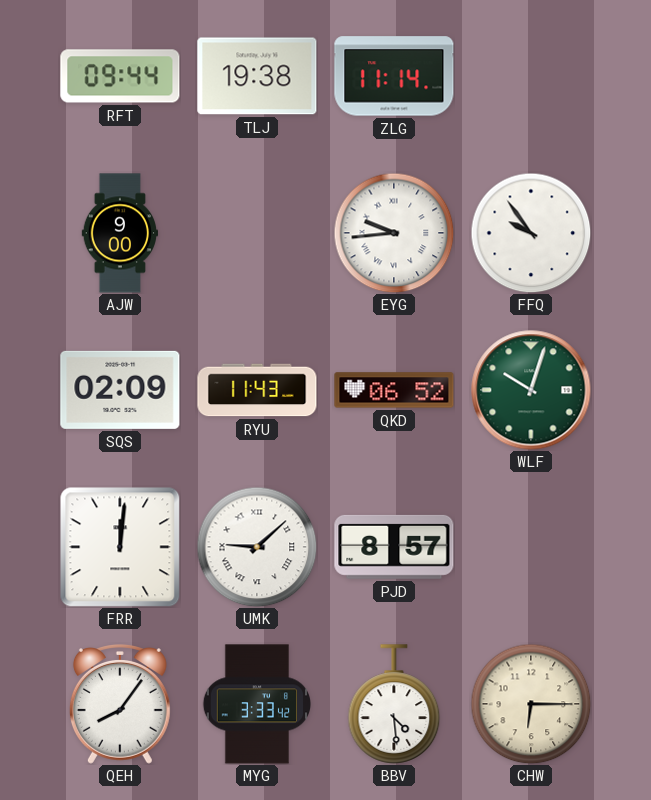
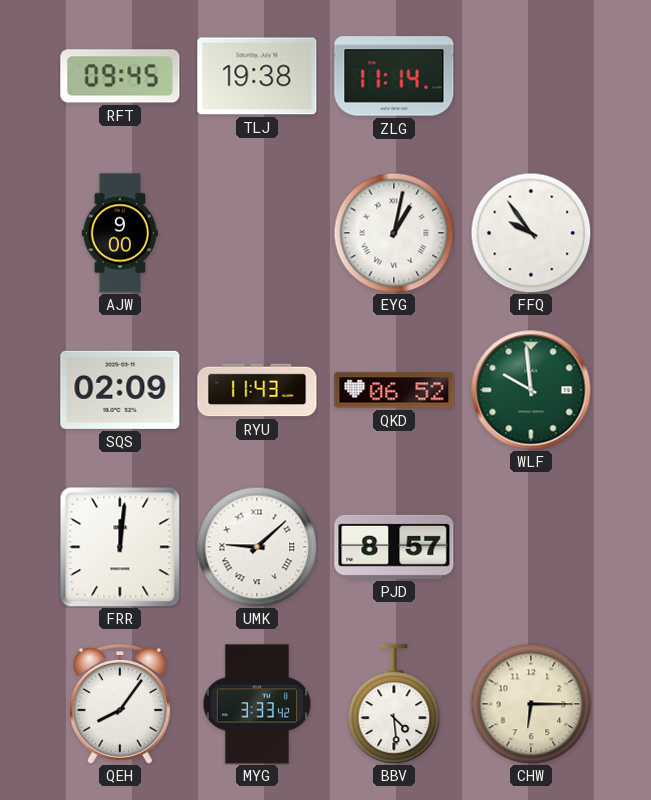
RFT: 09:44 -> 09:45
EYG: 9:44 -> 1:02
WLF: 10:03 -> 9:59
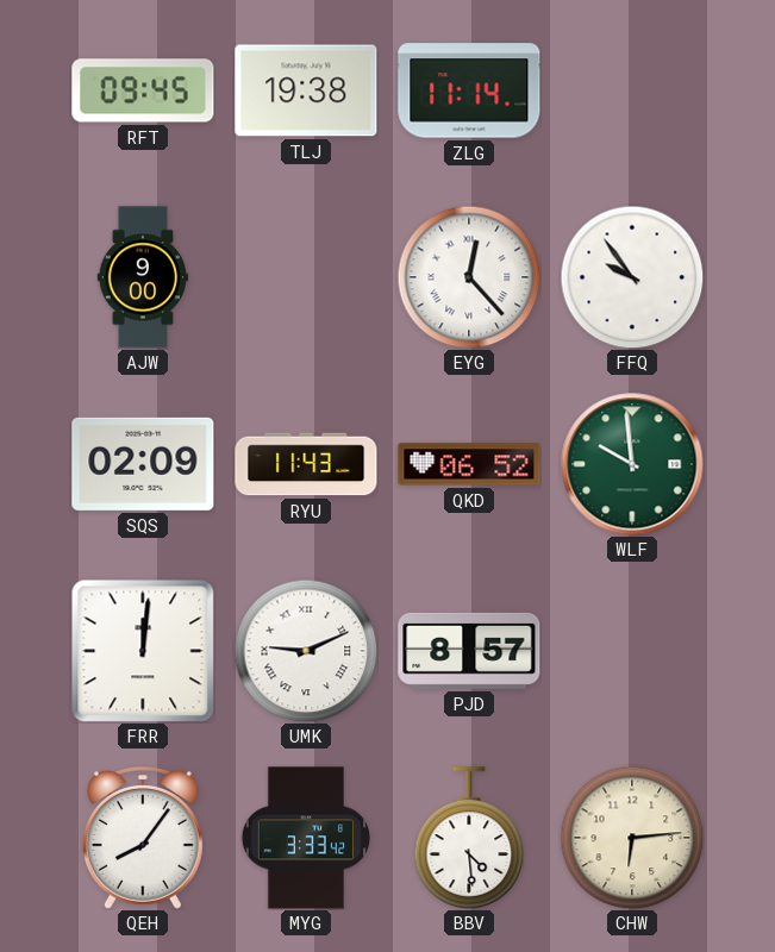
EYG: 1:02 -> 12:23
UMK: 9:08 -> 9:11
CHW: 6:15 -> 6:14
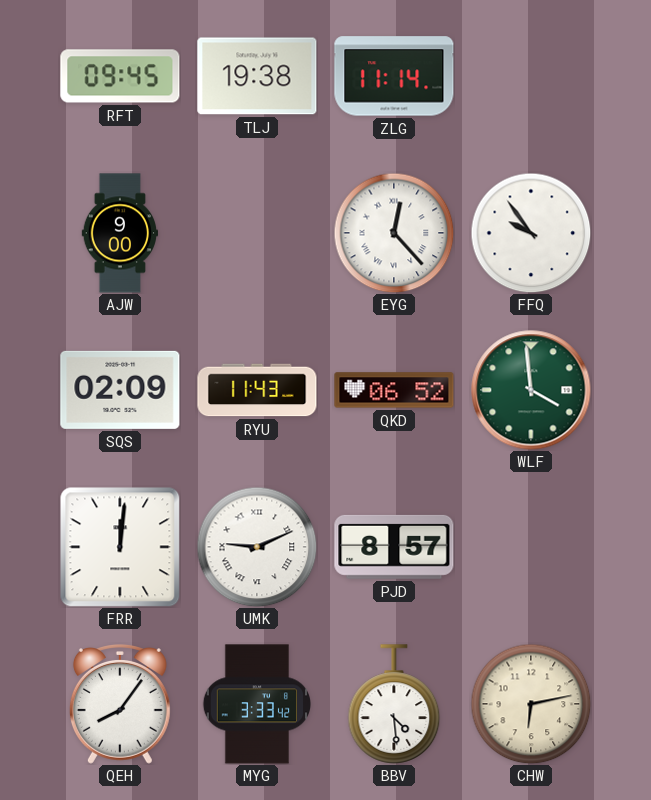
WLF: 9:59 -> 3:59
CHW: 6:14 -> 6:13
